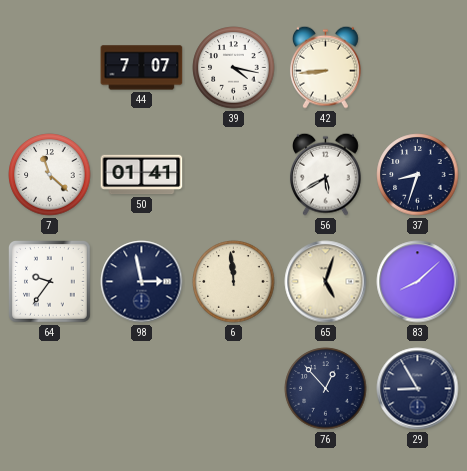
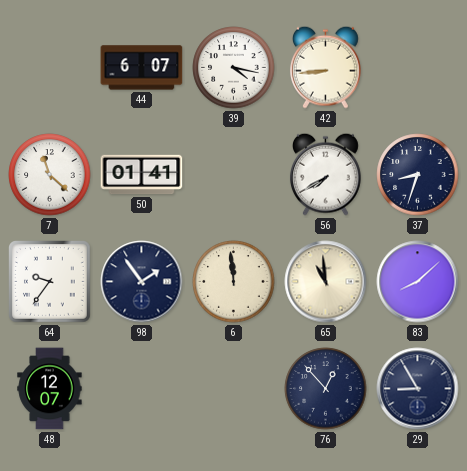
44: 7:07 -> 6:07
56: 5:40 -> 7:40
98: 2:58 -> 1:54
65: 5:03 -> 10:59
48: none -> 12:07
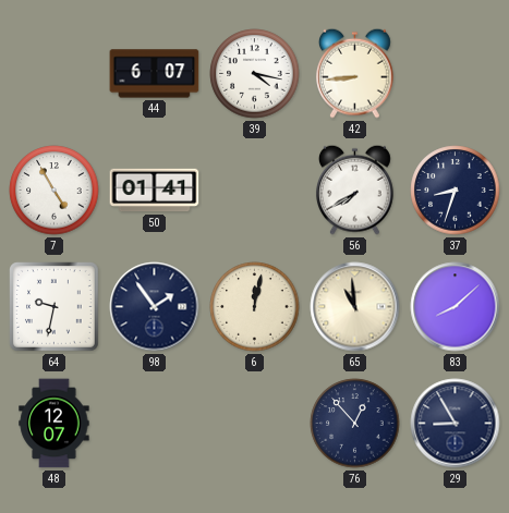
7: 11:22 -> 4:55
64: 9:36 -> 9:32
6: 11:59 -> 12:02
